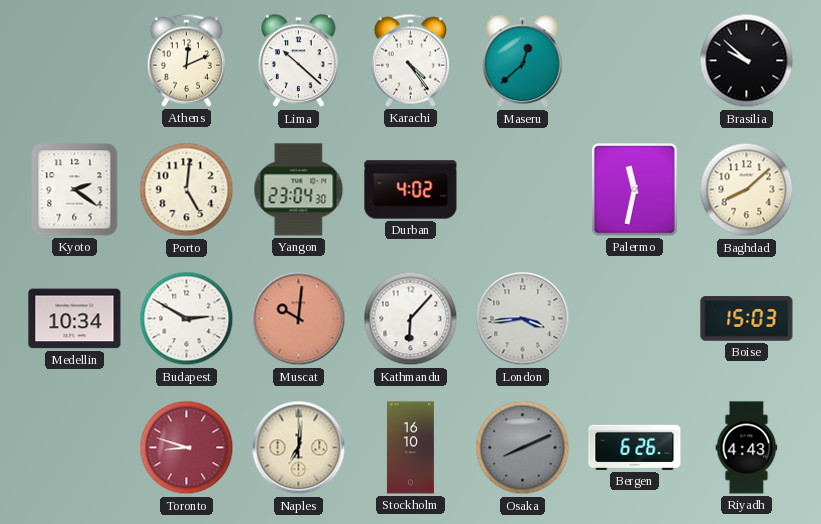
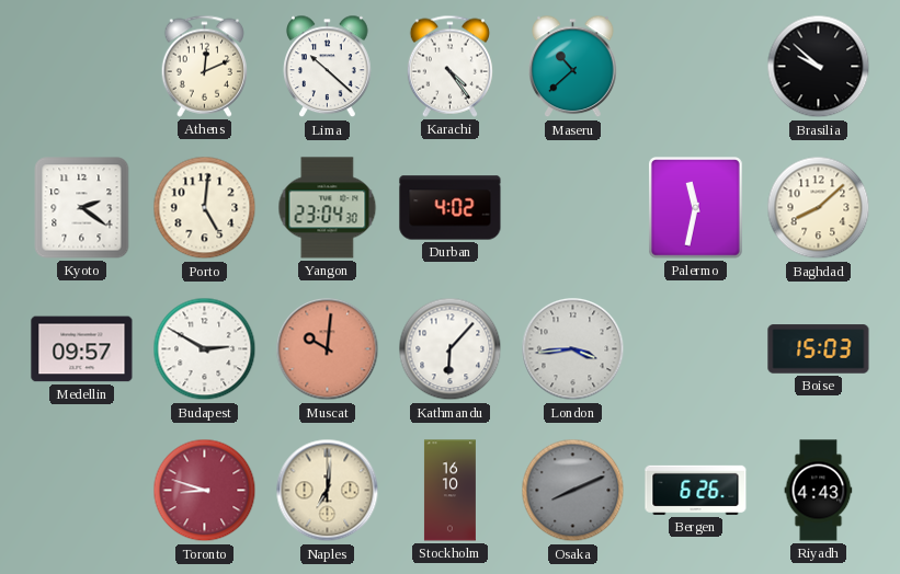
Maseru: 12:38 -> 10:38
Medellin: 10:34 -> 09:57
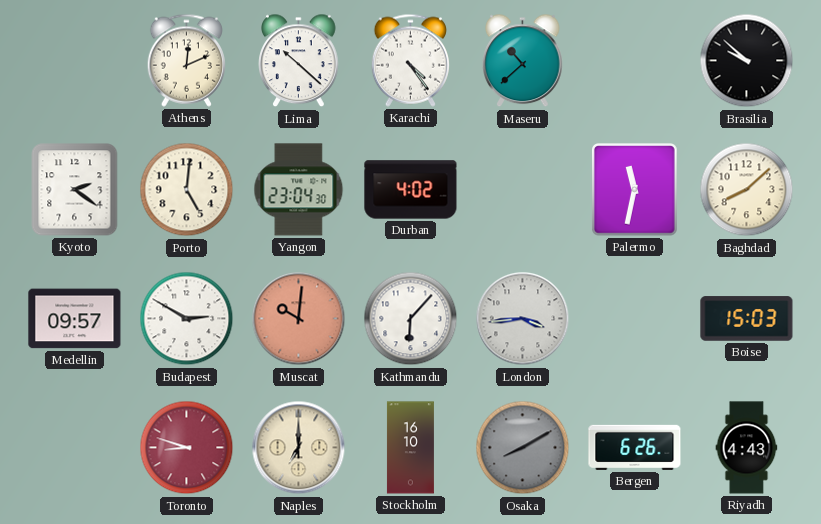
Naples: 7:01 -> 7:00
Osaka: 8:11 -> 8:10
